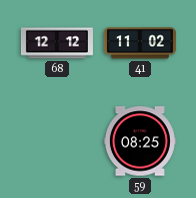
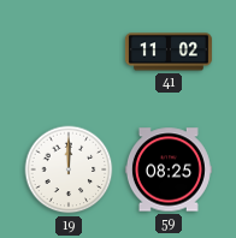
68: 12:12 -> none
19: none -> 12:00
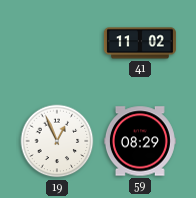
19: 12:00 -> 12:56
59: 08:25 -> 08:29
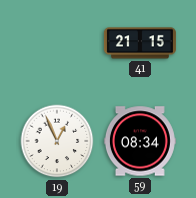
41: 11:02 -> 21:15
59: 08:29 -> 08:34
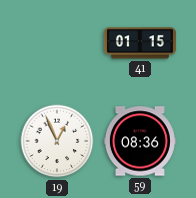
41: 21:15 -> 01:15
59: 08:34 -> 08:36
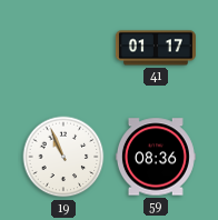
41: 01:15 -> 01:17
19: 12:56 -> 10:56
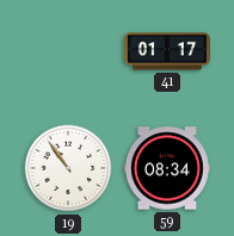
19: 10:56 -> 10:54
59: 08:36 -> 08:34
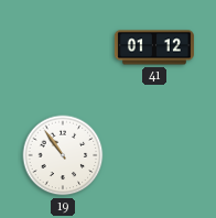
41: 01:17 -> 01:12
59: 08:34 -> none
